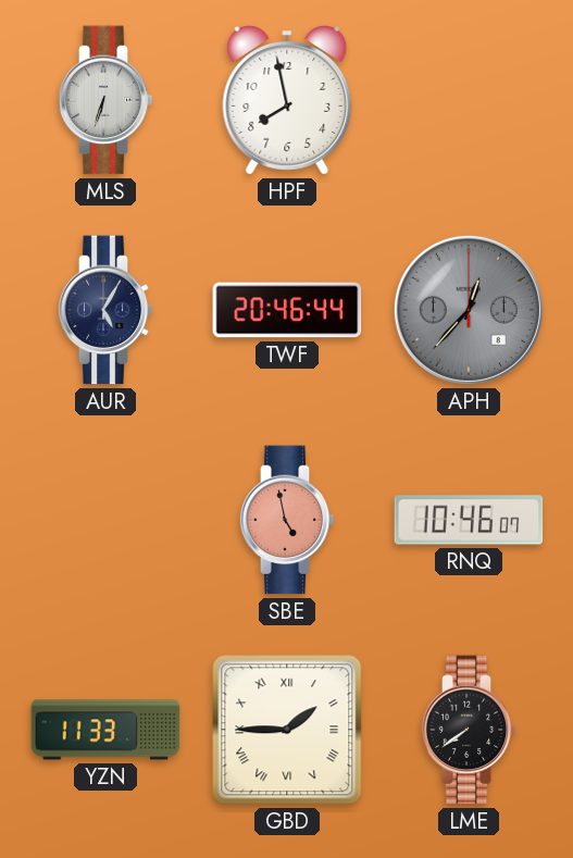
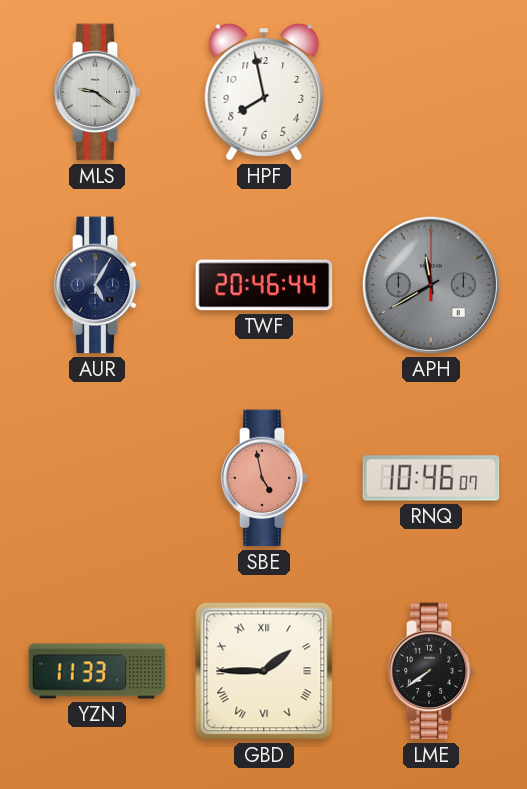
MLS: 6:33 -> 9:21
APH: 12:37 -> 11:40
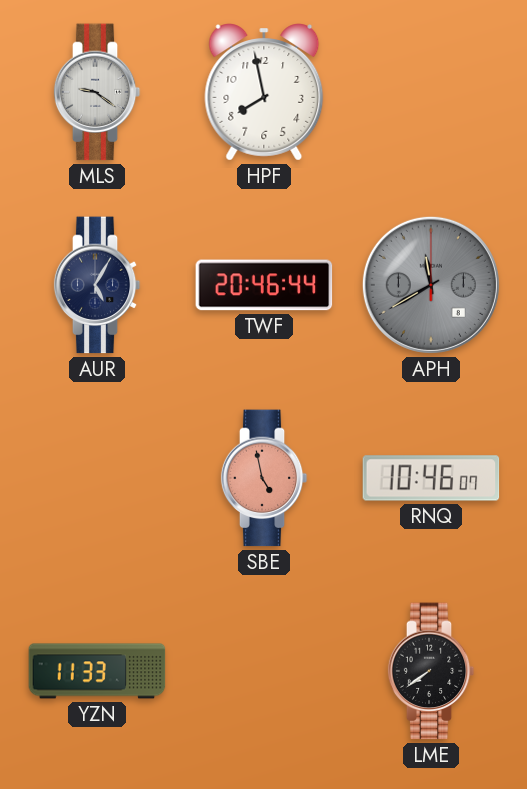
GBD: 1:45 -> none
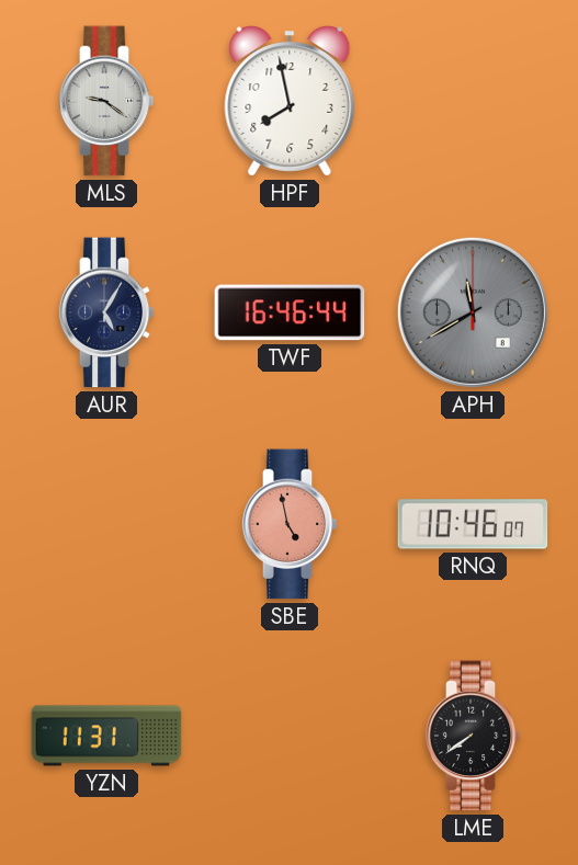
TWF: 20:46 -> 16:46
YZN: 11:33 -> 11:31
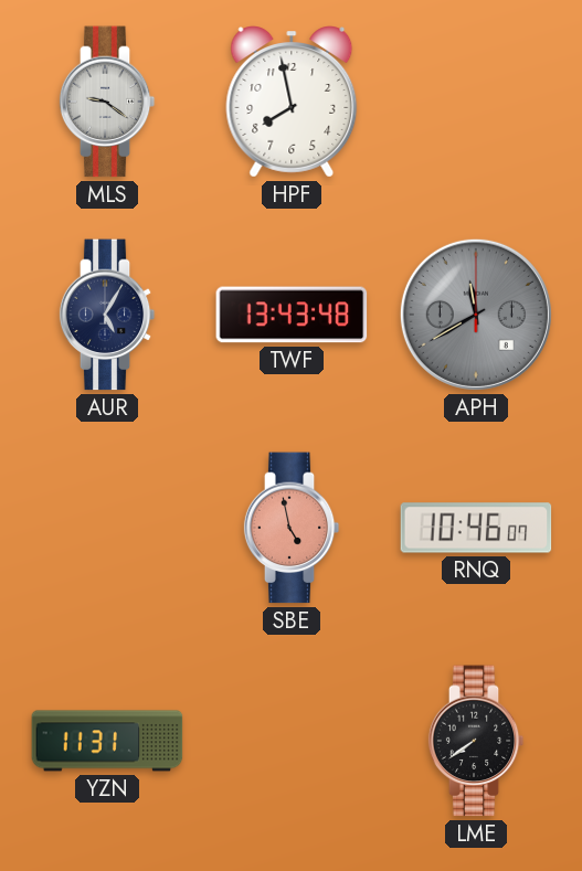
TWF: 16:46 -> 13:43
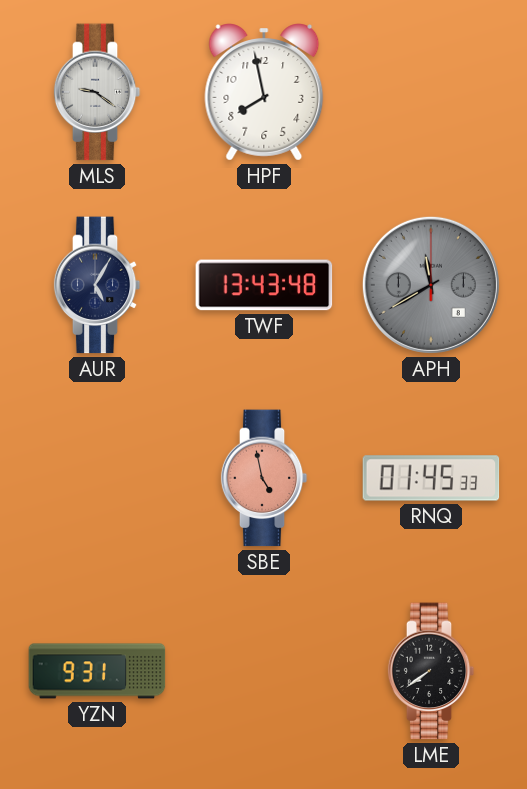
RNQ: 10:46 -> 01:45
YZN: 11:31 -> 9:31
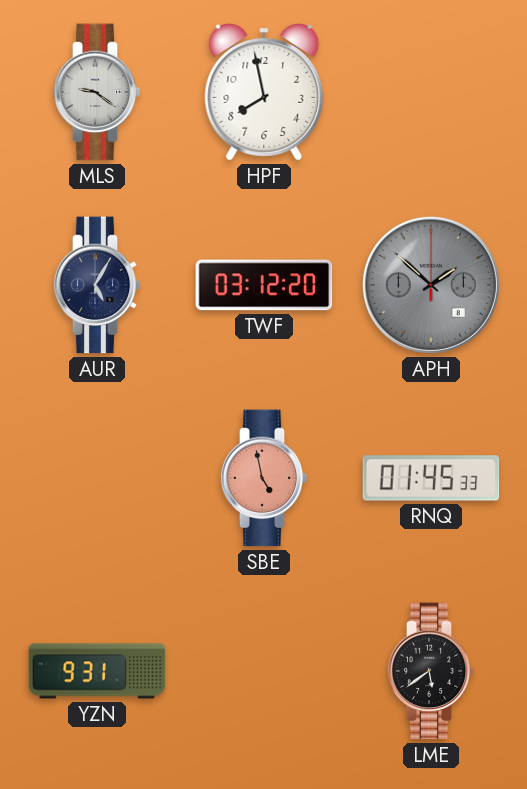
TWF: 13:43 -> 03:12
APH: 11:40 -> 1:52
LME: 7:39 -> 5:39
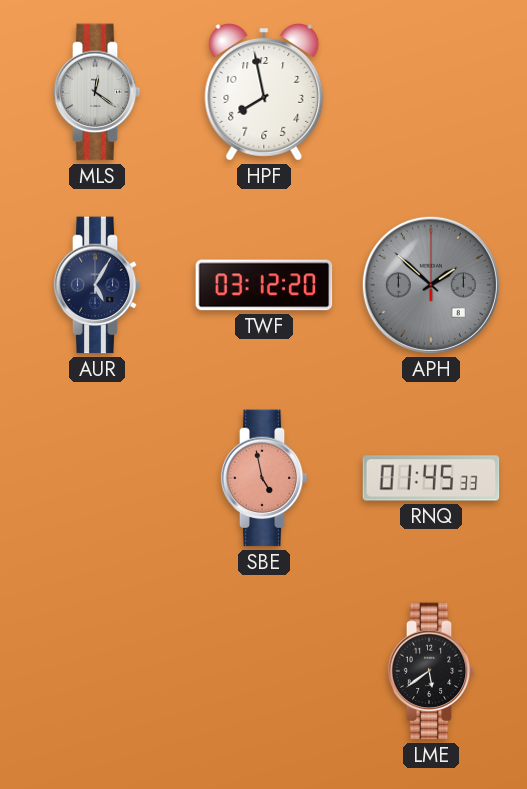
MLS: 9:21 -> 12:21
YZN: 9:31 -> none
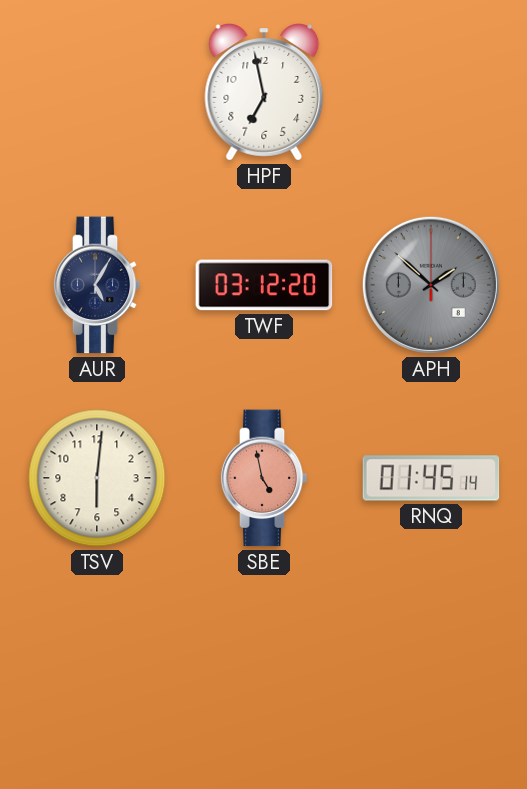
MLS: 12:21 -> none
HPF: 7:58 -> 6:58
TSV: none -> 6:01
RNQ: 01:45:33 -> 01:45:14
LME: 5:39 -> none
